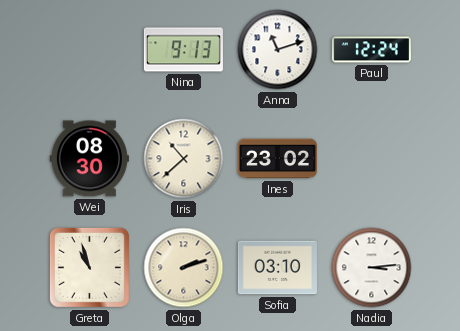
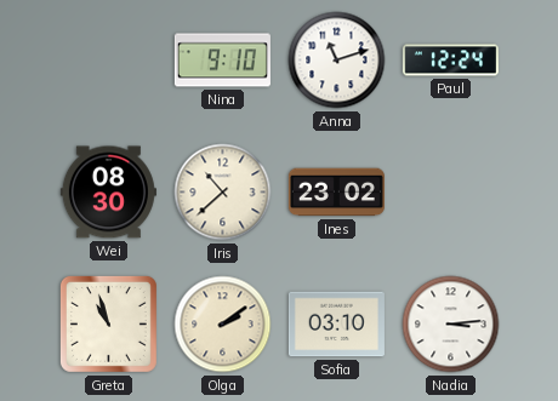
Nina: 9:13 -> 9:10
Olga: 2:12 -> 2:09
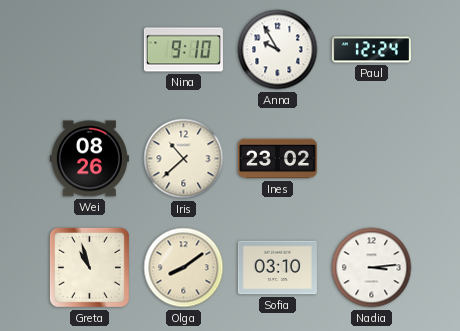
Anna: 11:12 -> 9:55
Wei: 08:30 -> 08:26
Olga: 2:09 -> 8:09
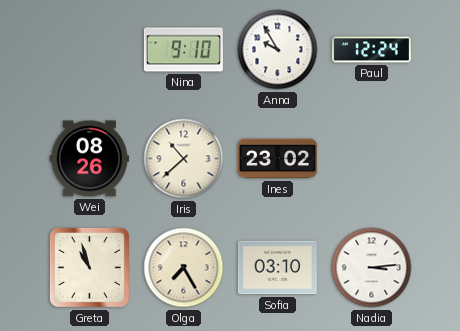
Olga: 8:09 -> 7:25
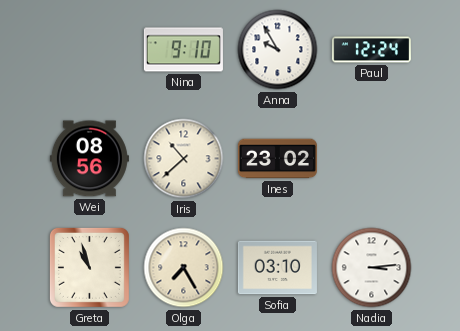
Wei: 08:26 -> 08:56
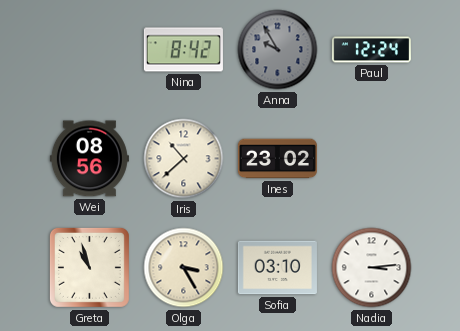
Nina: 9:10 -> 8:42
Anna dial: white -> grey
Olga: 7:25 -> 3:25
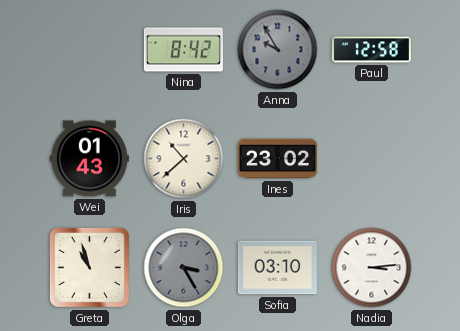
Paul: 12:24 -> 12:58
Wei: 08:56 -> 01:43
Olga dial: cream -> grey
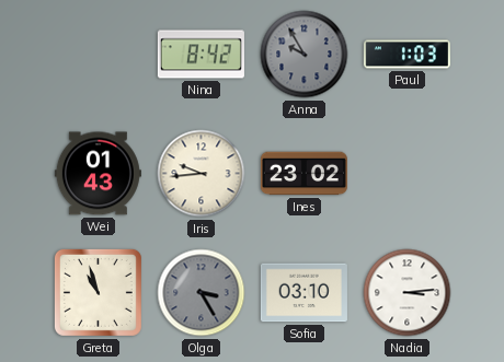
Paul: 12:58 -> 1:03
Iris: 10:38 -> 9:44
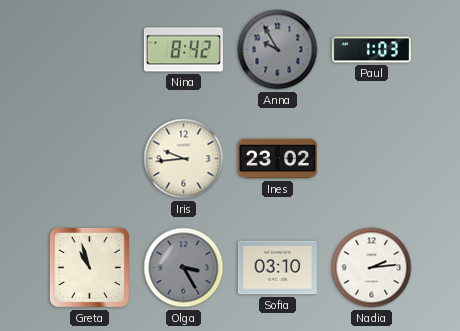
Wei: 01:43 -> none
Nadia: 3:14 -> 2:14
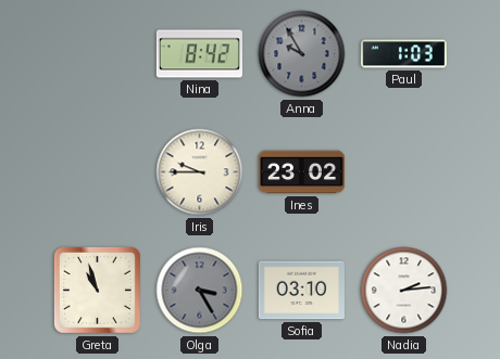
Iris: 9:44 -> 9:45
